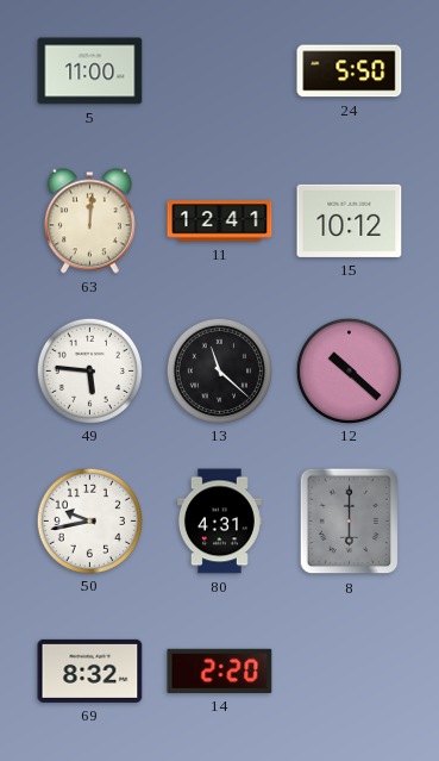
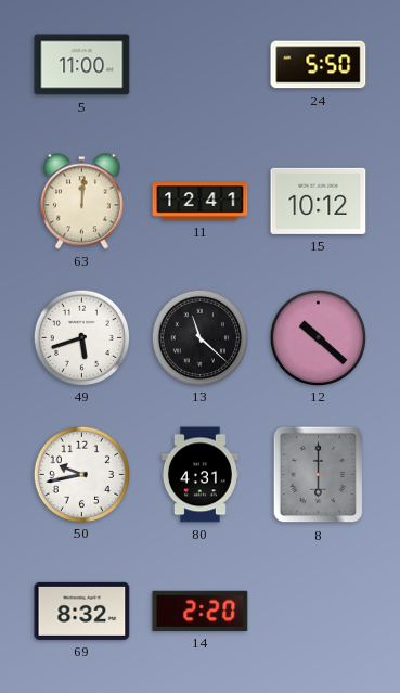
49: 5:46 -> 5:42
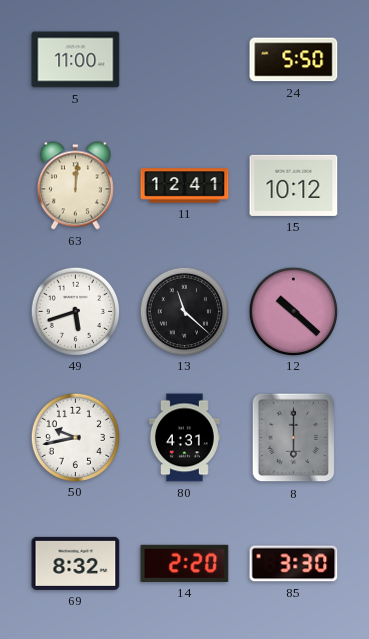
85: none -> 3:30
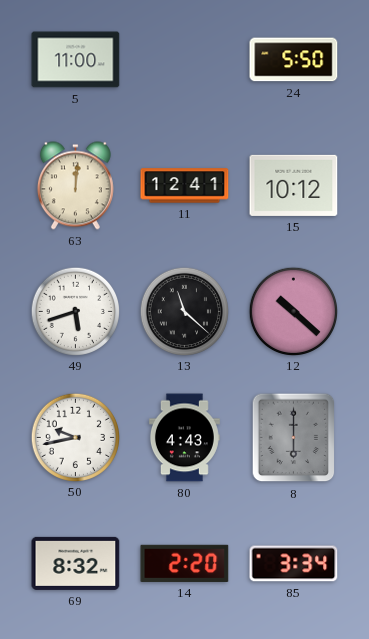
80: 4:31 -> 4:43
85: 3:30 -> 3:34
